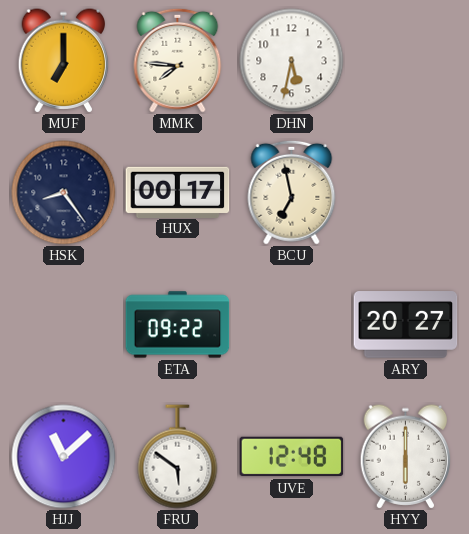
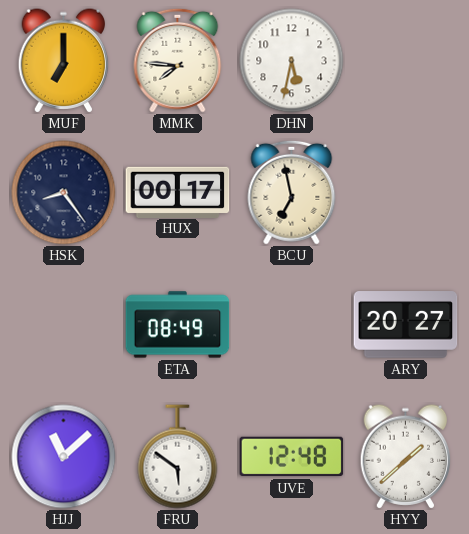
ETA: 09:22 -> 08:49
HYY: 6:00 -> 1:38
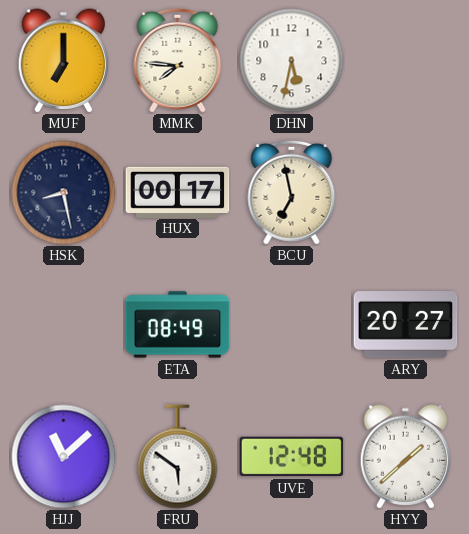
HSK: 8:24 -> 8:28
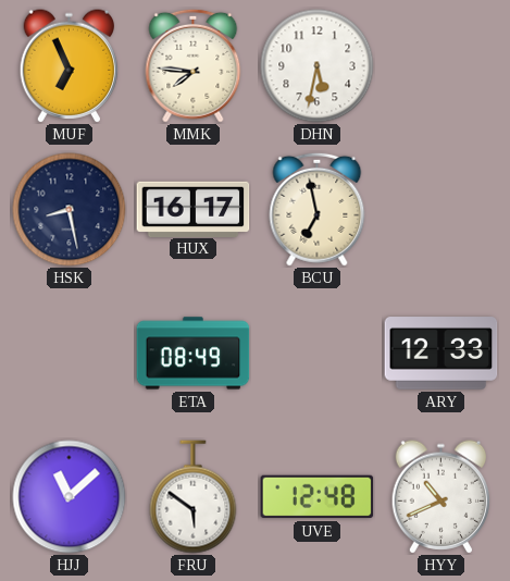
MUF: 7:00 -> 6:56
HUX: 00:17 -> 16:17
ARY: 20:27 -> 12:33
HYY: 1:38 -> 10:41
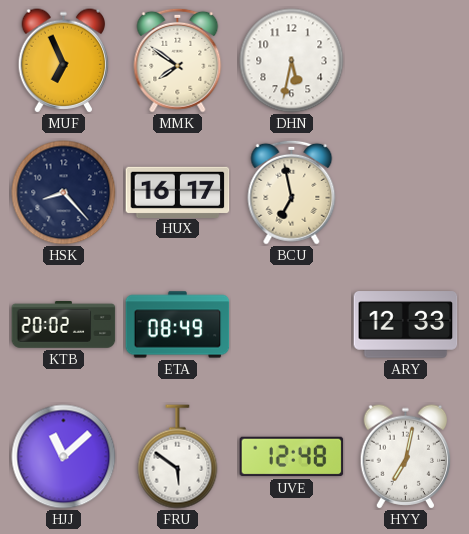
MMK: 7:46 -> 7:51
HSK: 8:28 -> 8:23
KTB: none -> 20:02
HYY: 10:41 -> 7:02
